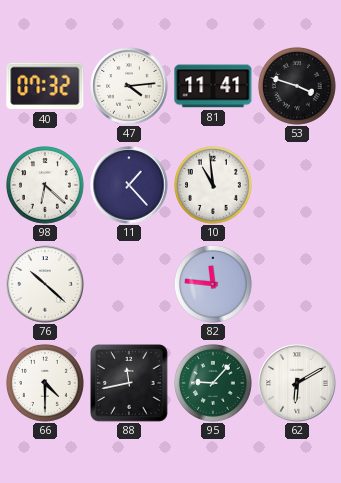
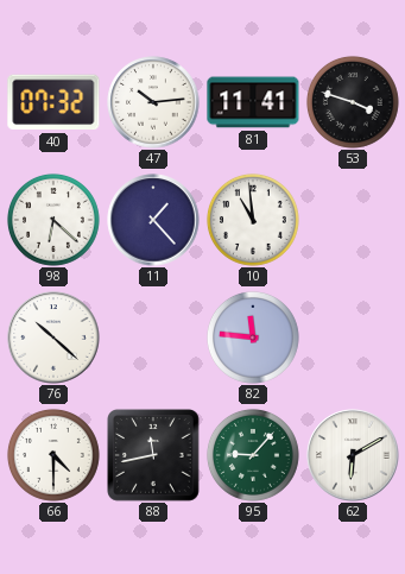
47: 4:14 -> 10:14
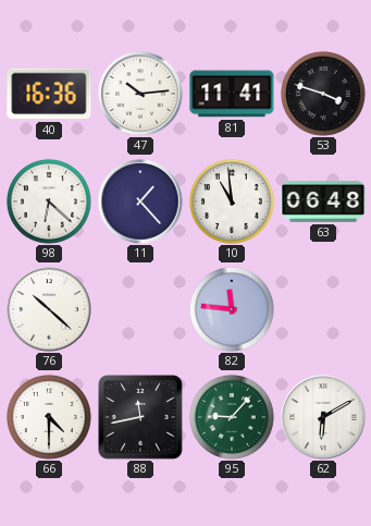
40: 07:32 -> 16:36
63: none -> 06:48
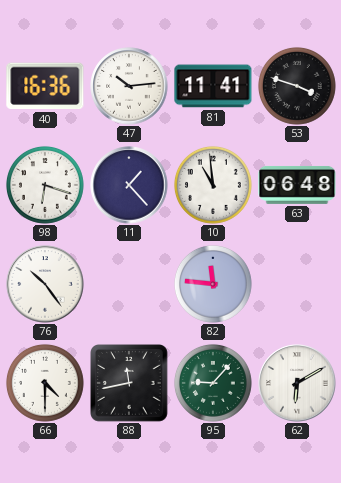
98: 6:22 -> 6:18
76: 10:22 -> 10:24
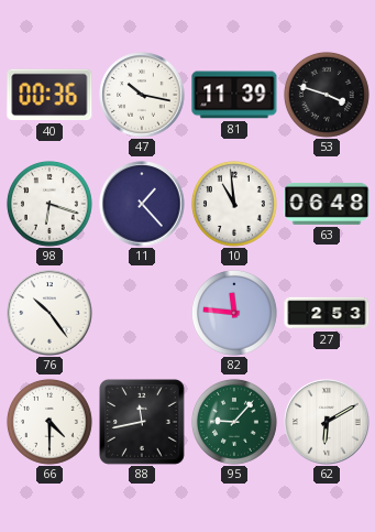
40: 16:36 -> 00:36
47: 10:14 -> 10:17
81: 11:41 -> 11:39
27: none -> 2:53
